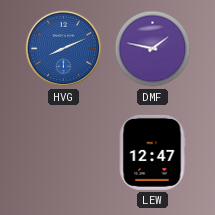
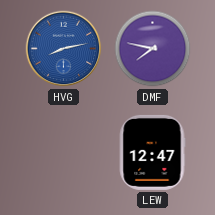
HVG: 8:11 -> 8:13
DMF: 1:47 -> 7:47
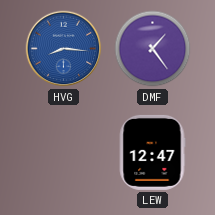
HVG: 8:13 -> 8:16
DMF: 7:47 -> 1:24
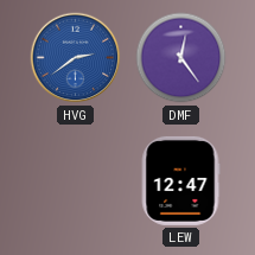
HVG: 8:16 -> 2:39
DMF: 1:24 -> 12:24
